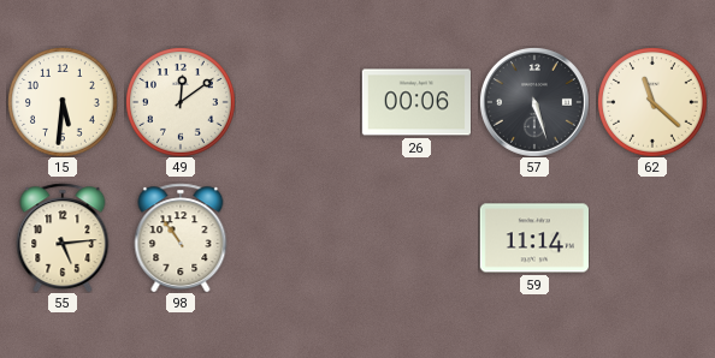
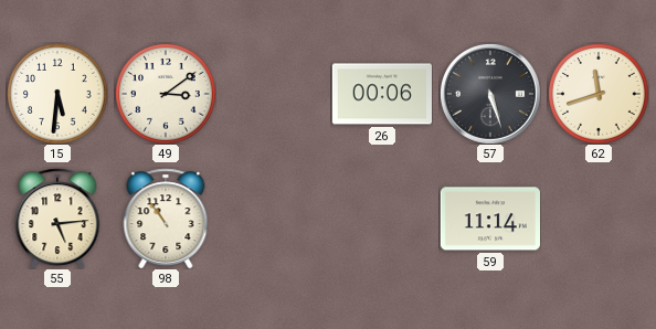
49: 12:09 -> 3:09
62: 11:22 -> 11:42
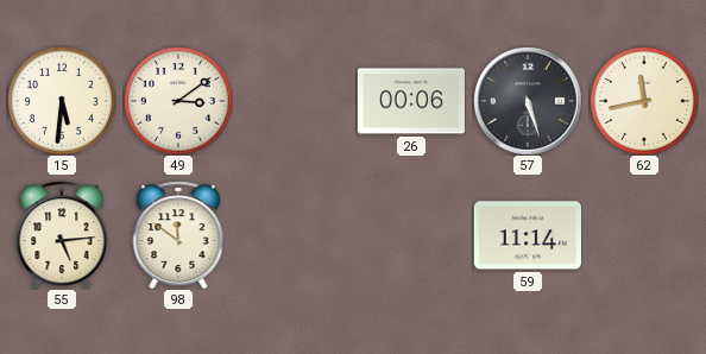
62: 11:42 -> 11:43
98: 10:54 -> 11:51
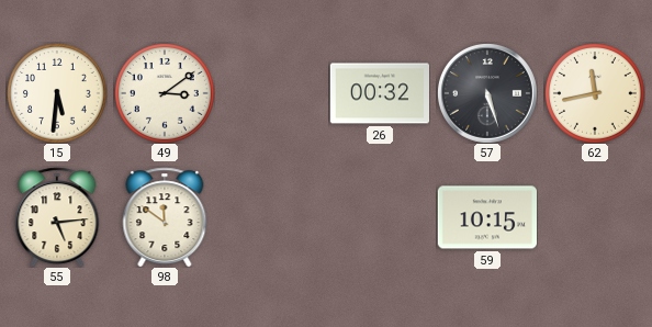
26: 00:06 -> 00:32
59: 11:14 -> 10:15
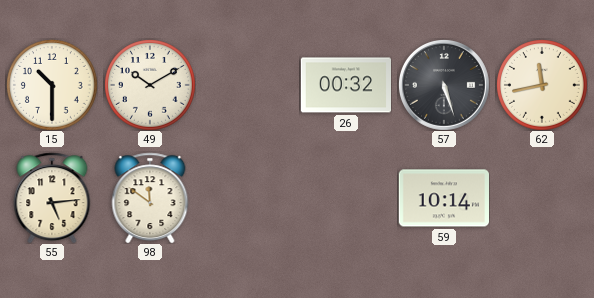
15: 5:31 -> 10:30
49: 3:09 -> 10:10
59: 10:15 -> 10:14
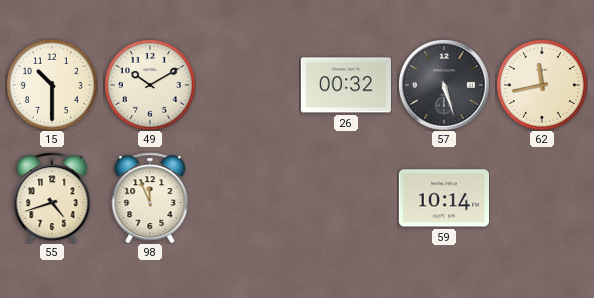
55: 5:14 -> 4:42
98: 11:51 -> 11:56
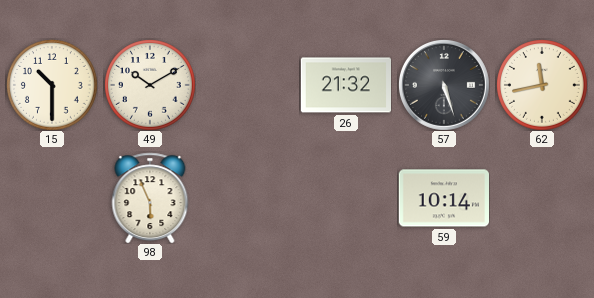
26: 00:32 -> 21:32
55: 4:42 -> none
98: 11:56 -> 5:56
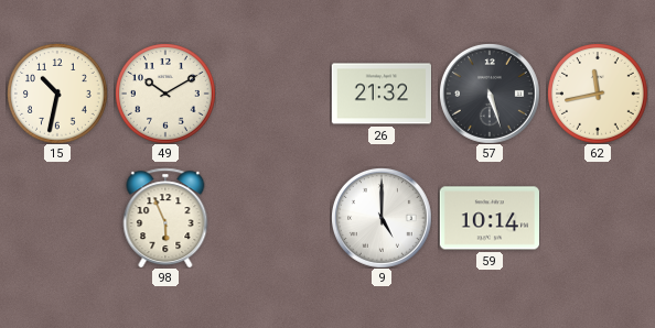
15: 10:30 -> 10:32
9: none -> 5:00
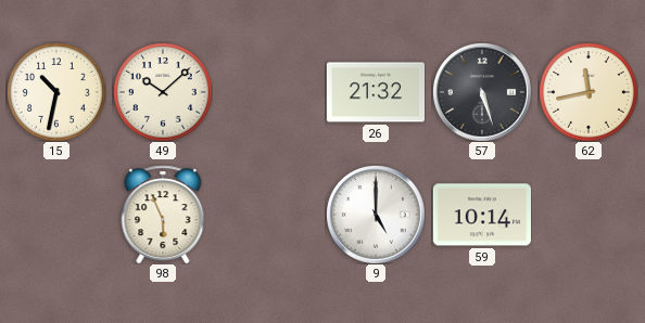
49: 10:10 -> 10:08
